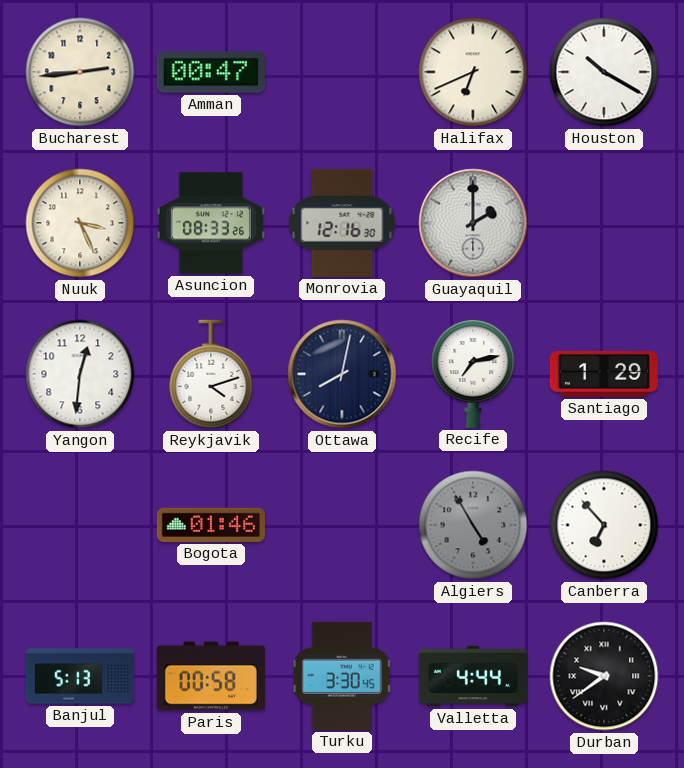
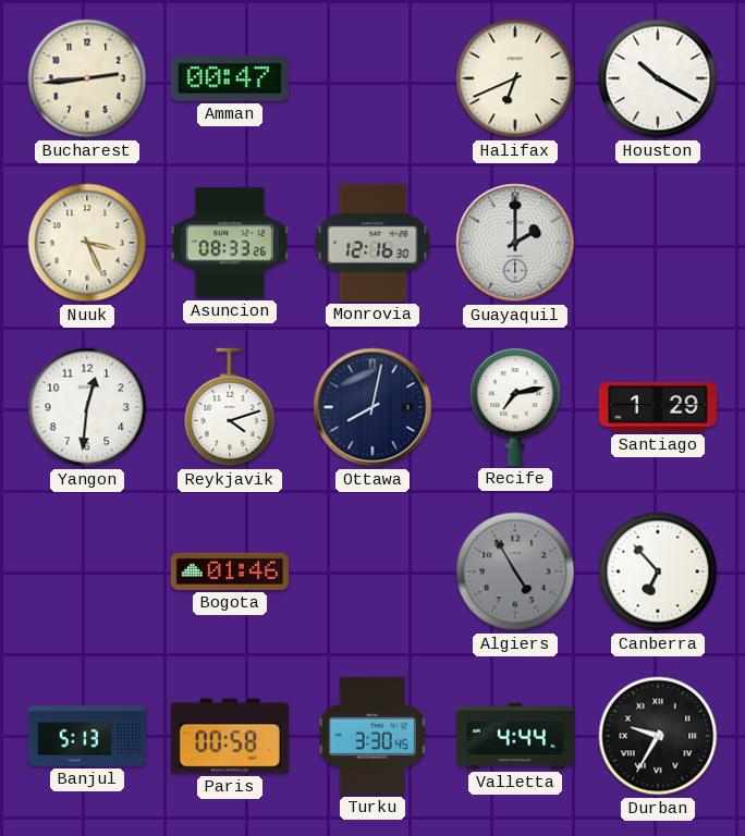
Durban: 9:39 -> 9:35
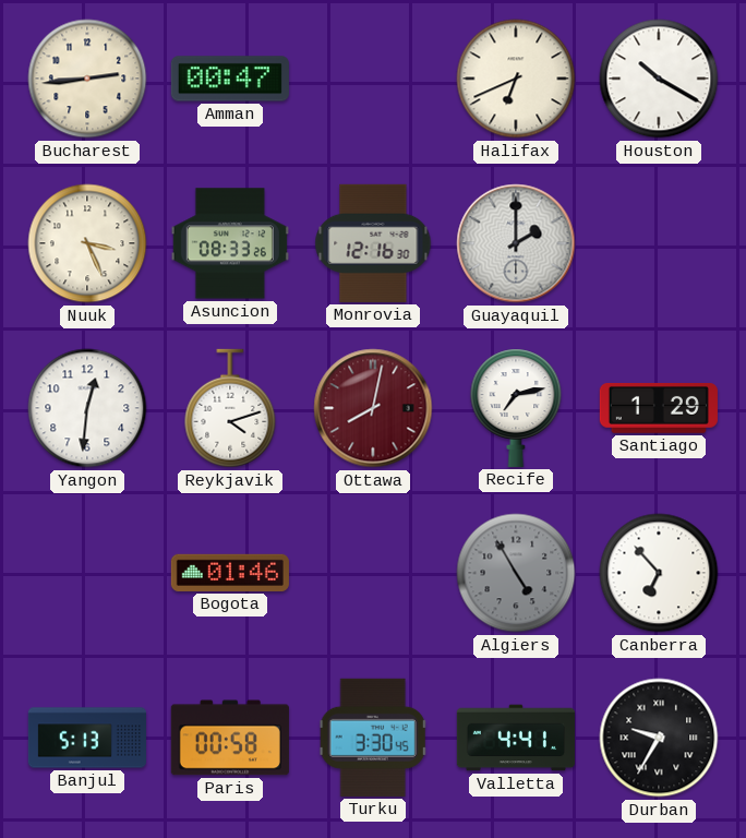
Ottawa dial: navy -> burgundy
Valletta: 4:44 -> 4:41
